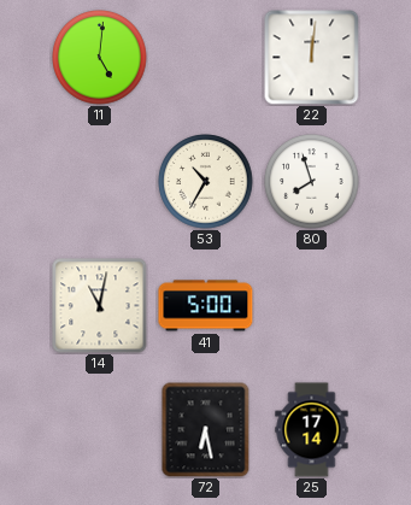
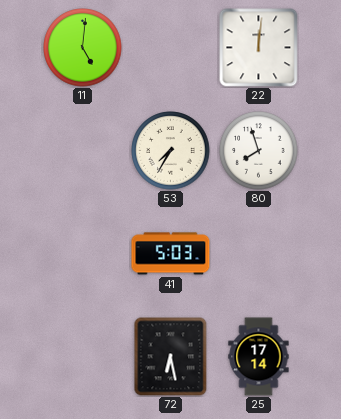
53: 10:35 -> 7:35
14: 11:02 -> none
41: 5:00 -> 5:03
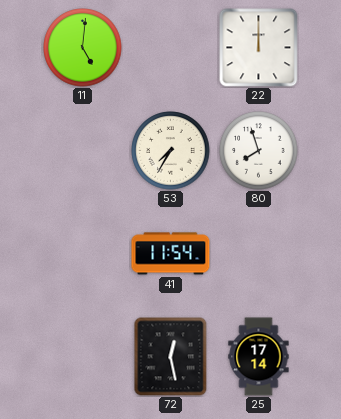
22: 12:01 -> 12:00
41: 5:03 -> 11:54
72: 6:28 -> 12:28
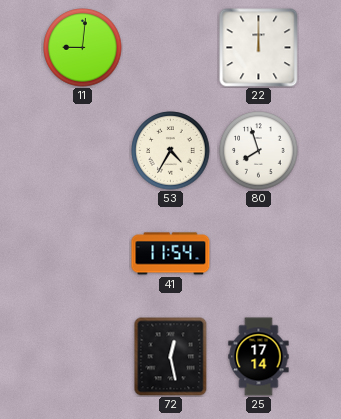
11: 5:01 -> 9:01
53: 7:35 -> 4:35
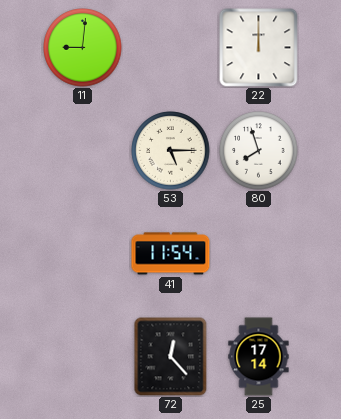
53: 4:35 -> 5:15
72: 12:28 -> 12:23
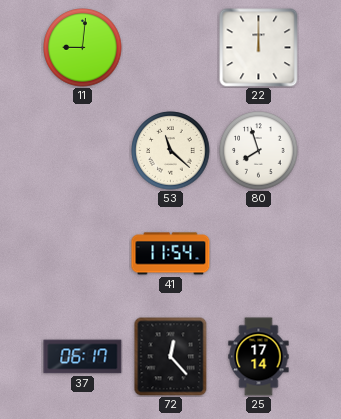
53: 5:15 -> 11:22
37: none -> 06:17
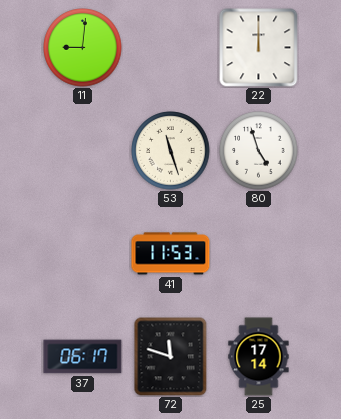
53: 11:22 -> 11:27
80: 7:57 -> 4:57
41: 11:54 -> 11:53
72: 12:23 -> 11:48
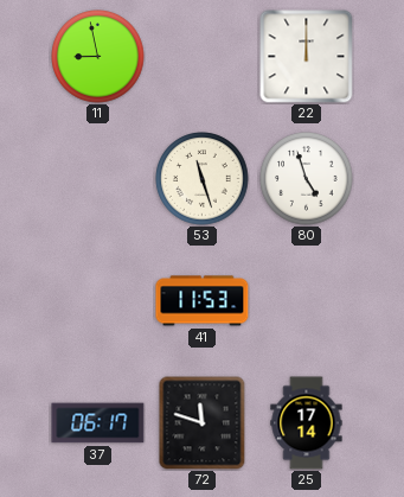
11: 9:01 -> 8:58
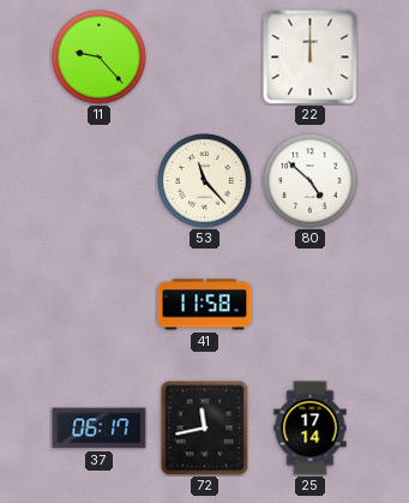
11: 8:58 -> 9:23
53: 11:27 -> 11:23
80: 4:57 -> 4:52
41: 11:53 -> 11:58
72: 11:48 -> 11:43
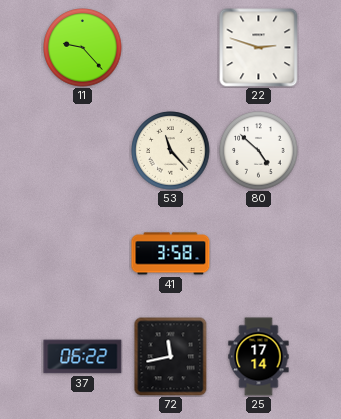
22: 12:00 -> 2:48
41: 11:58 -> 3:58
37: 06:17 -> 06:22
